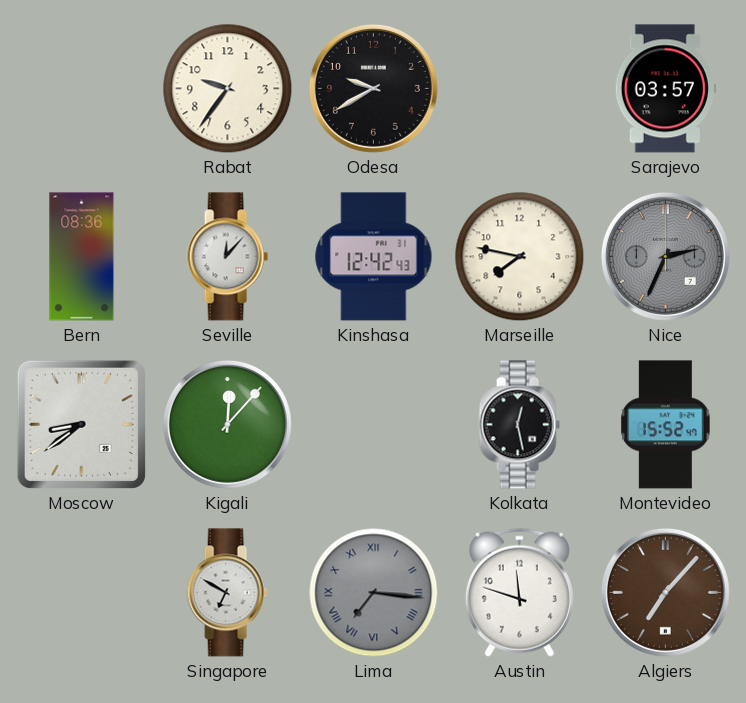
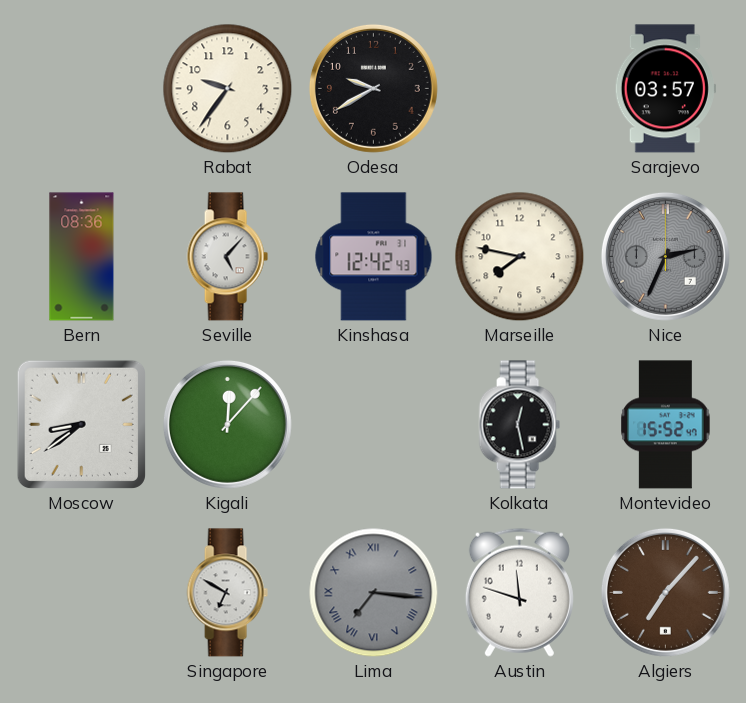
Seville: 12:07 -> 5:07
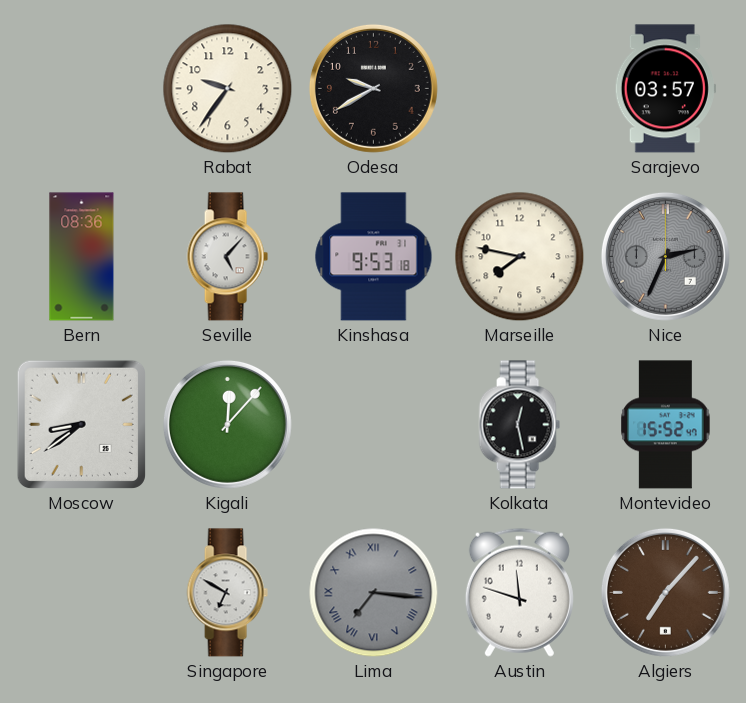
Kinshasa: 12:42 -> 9:53
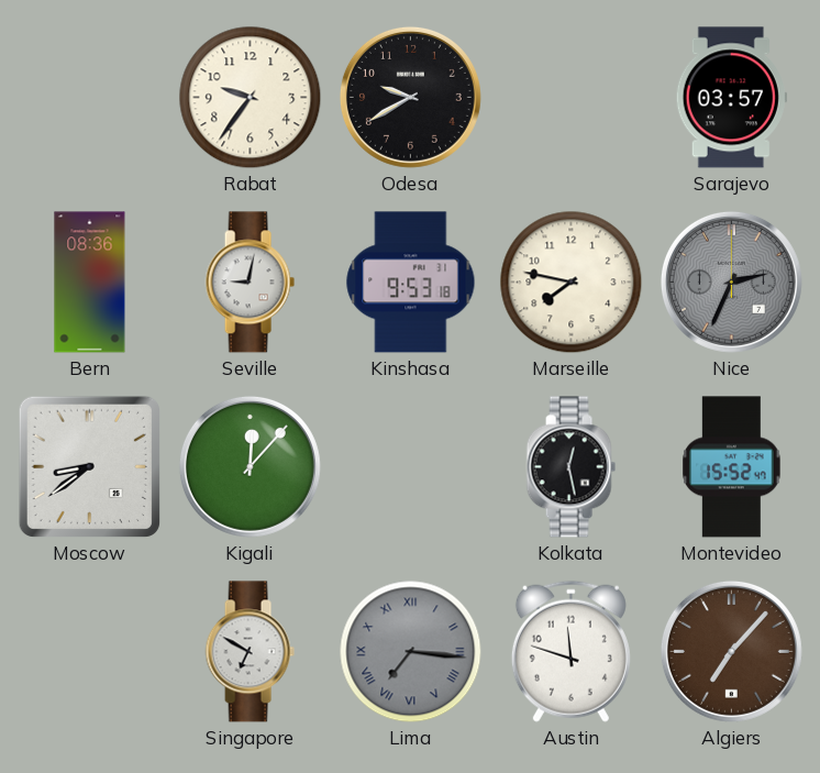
Seville: 5:07 -> 9:02
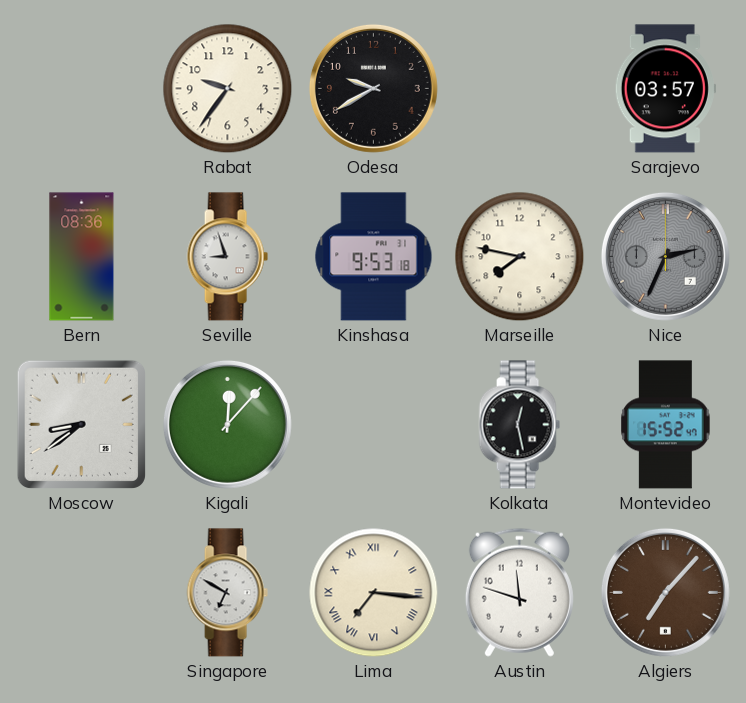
Seville: 9:02 -> 8:57
Lima dial: grey -> cream
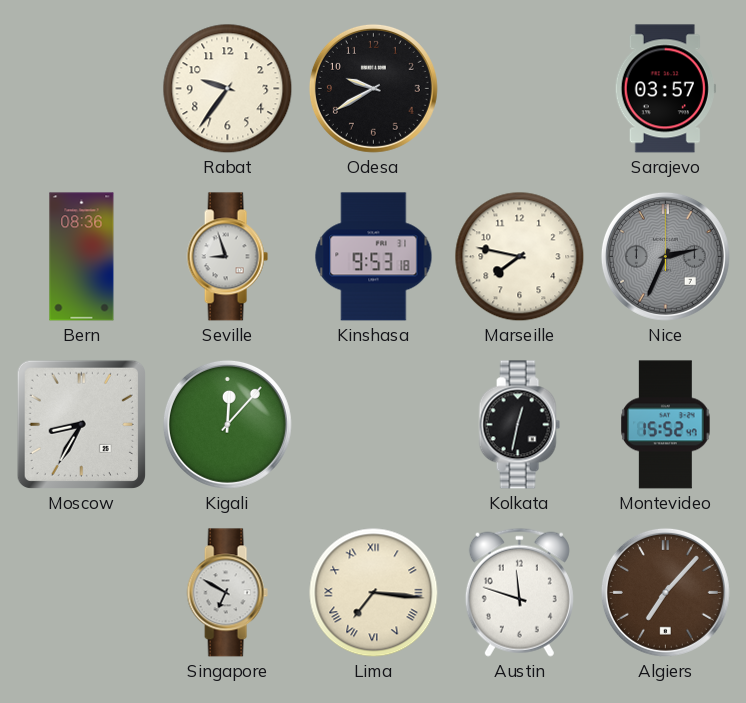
Moscow: 8:39 -> 8:35
Kolkata: 12:28 -> 12:32
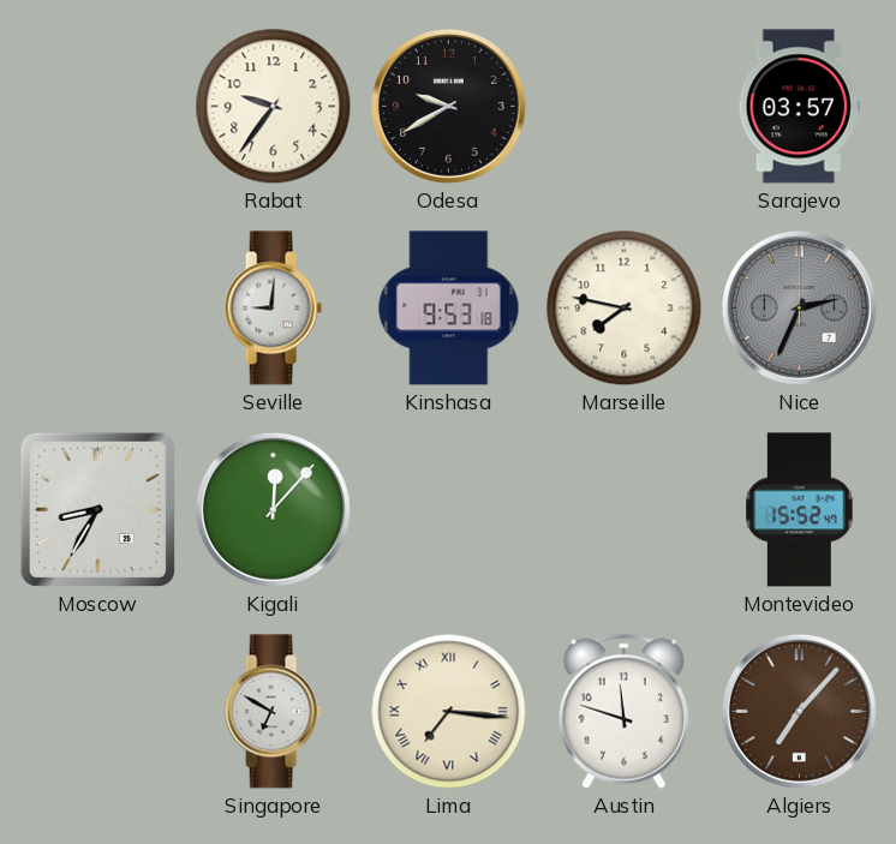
Bern: 08:36 -> none
Seville: 8:57 -> 9:01
Kolkata: 12:32 -> none
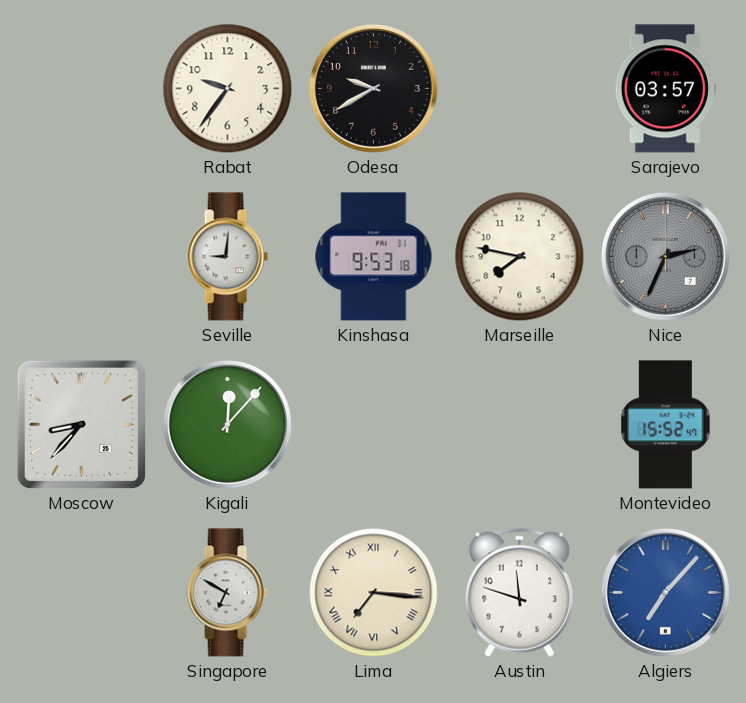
Moscow: 8:35 -> 8:37
Algiers dial: brown -> blue
